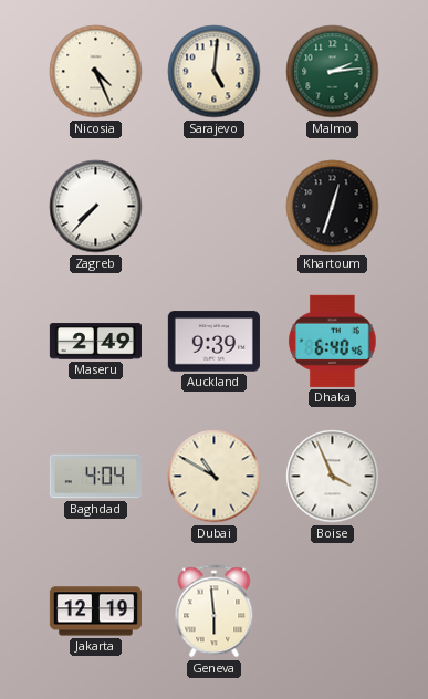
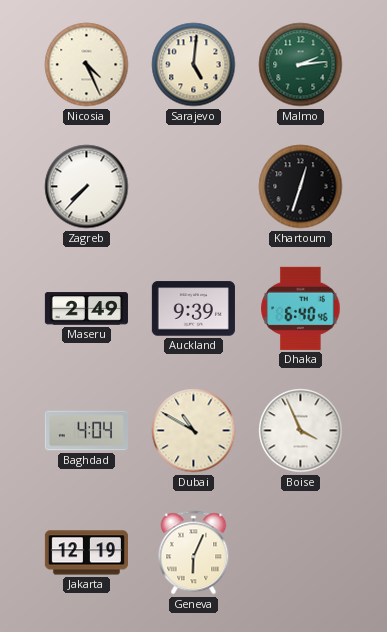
Geneva: 5:59 -> 6:04
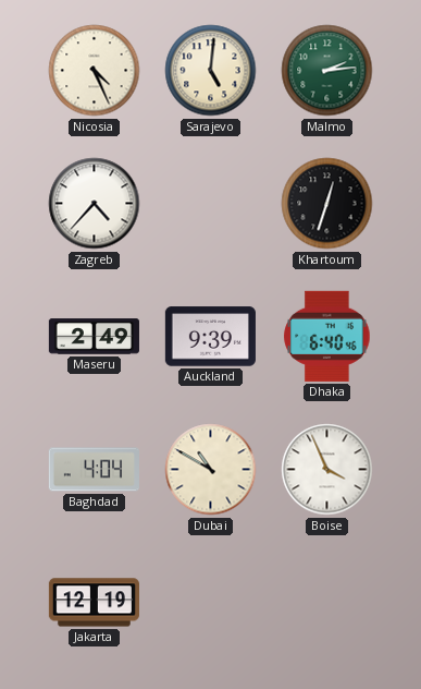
Zagreb: 7:37 -> 4:37
Geneva: 6:04 -> none
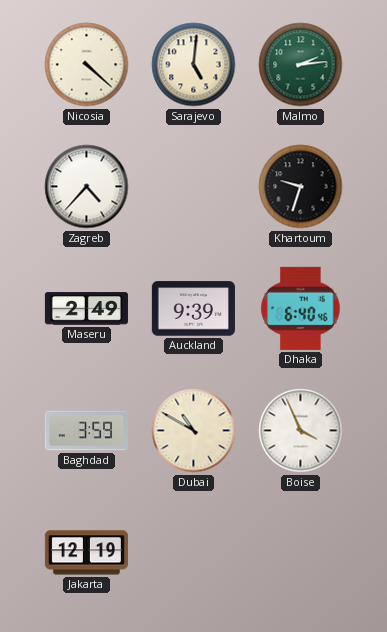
Nicosia: 4:26 -> 4:22
Khartoum: 12:33 -> 9:33
Baghdad: 4:04 -> 3:59
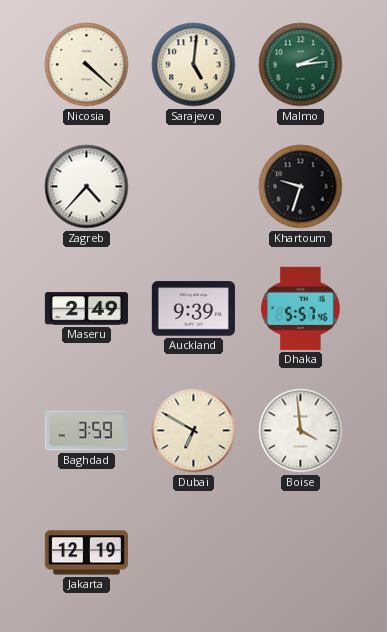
Dhaka: 6:40 -> 5:57
Dubai: 10:50 -> 6:50
Boise: 3:56 -> 3:59
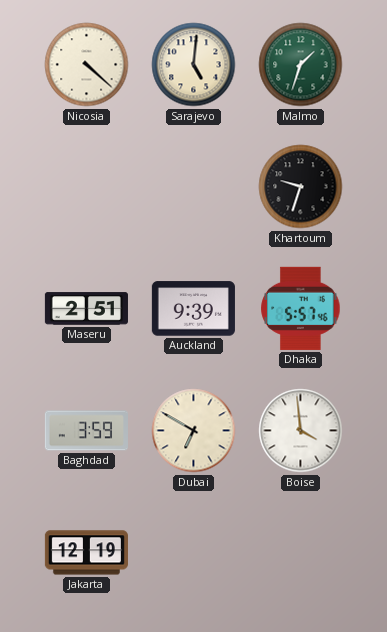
Malmo: 2:14 -> 1:33
Zagreb: 4:37 -> none
Maseru: 2:49 -> 2:51
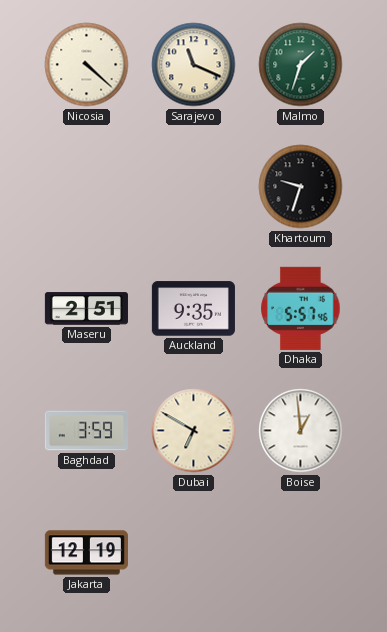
Sarajevo: 5:01 -> 11:19
Auckland: 9:39 -> 9:35
Boise: 3:59 -> 12:59
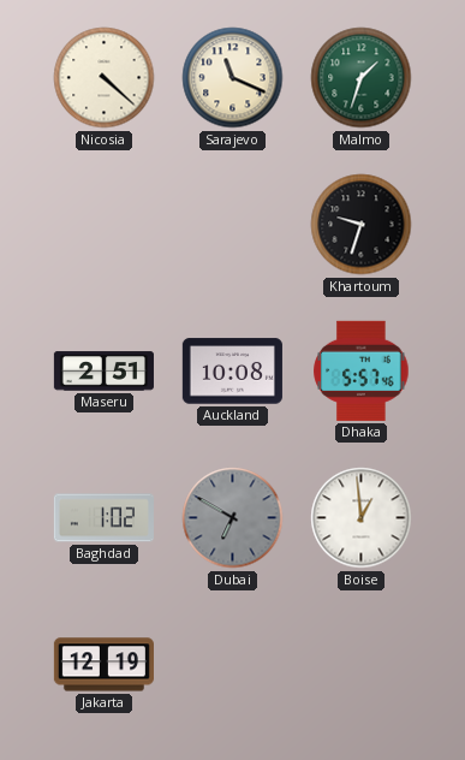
Auckland: 9:35 -> 10:08
Baghdad: 3:59 -> 1:02
Dubai dial: cream -> grey
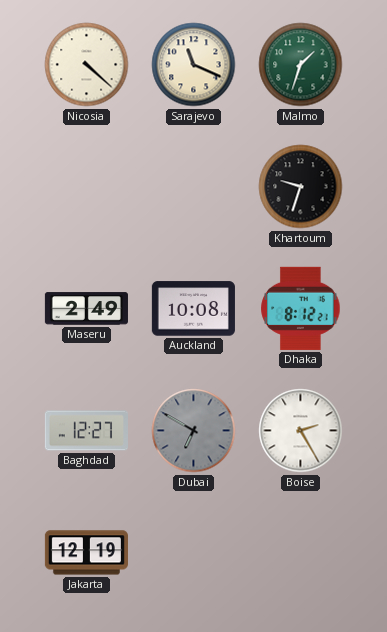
Maseru: 2:51 -> 2:49
Dhaka: 5:57 -> 8:12
Baghdad: 1:02 -> 12:27
Boise: 12:59 -> 2:25
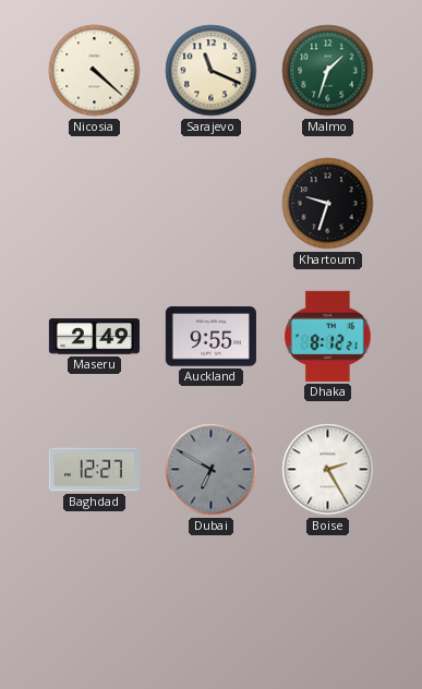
Auckland: 10:08 -> 9:55
Jakarta: 12:19 -> none
